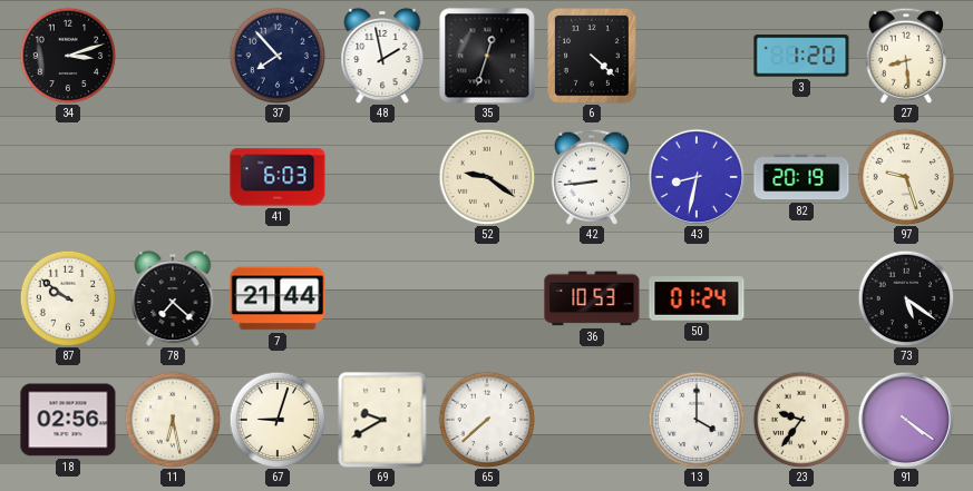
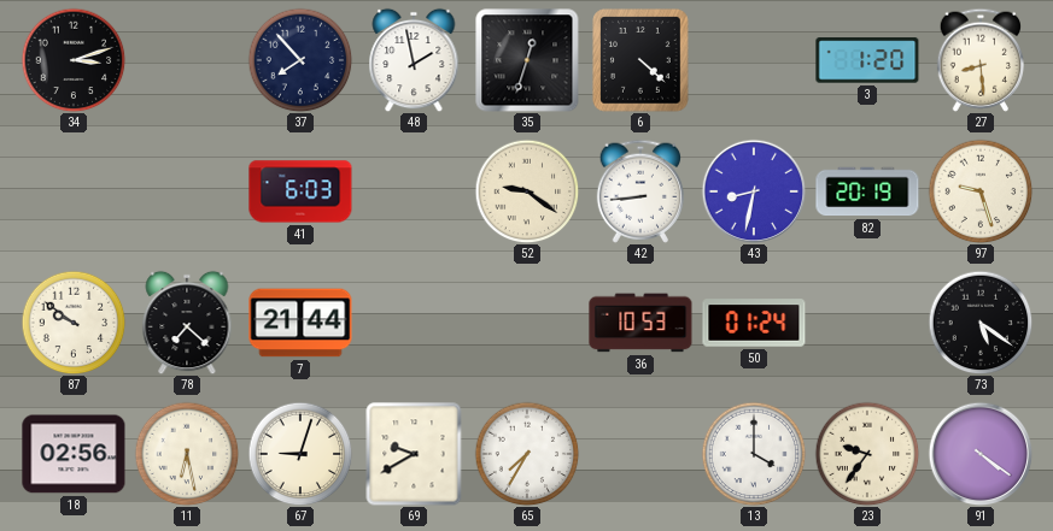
65: 7:38 -> 7:35
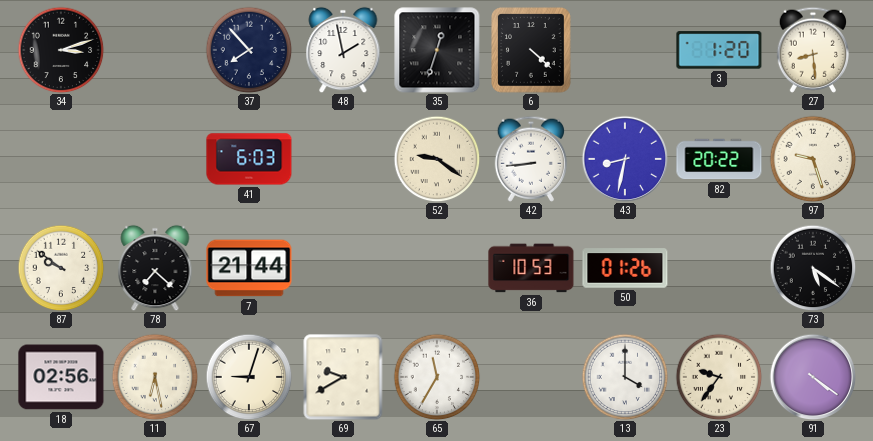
82: 20:19 -> 20:22
50: 01:24 -> 01:26
65: 7:35 -> 11:35
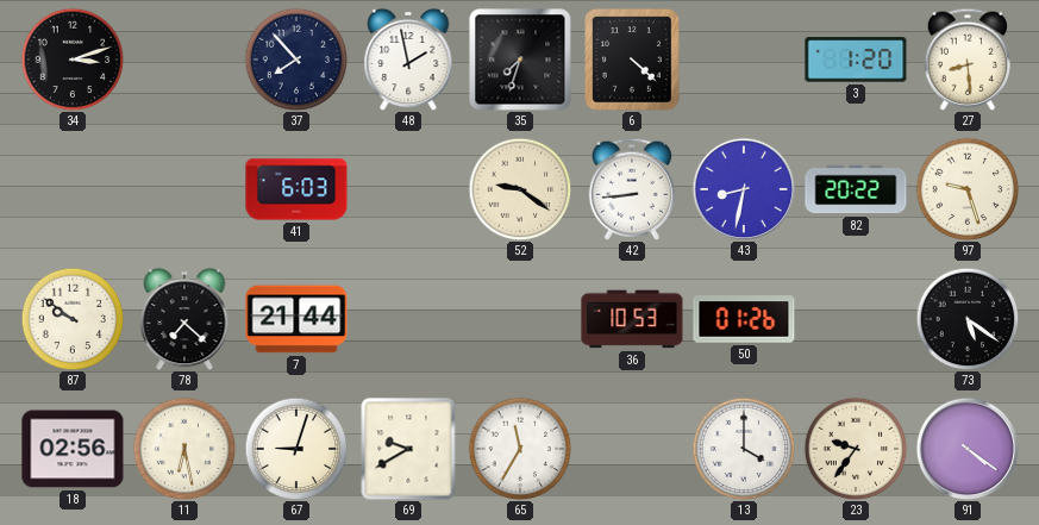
35: 12:33 -> 7:33
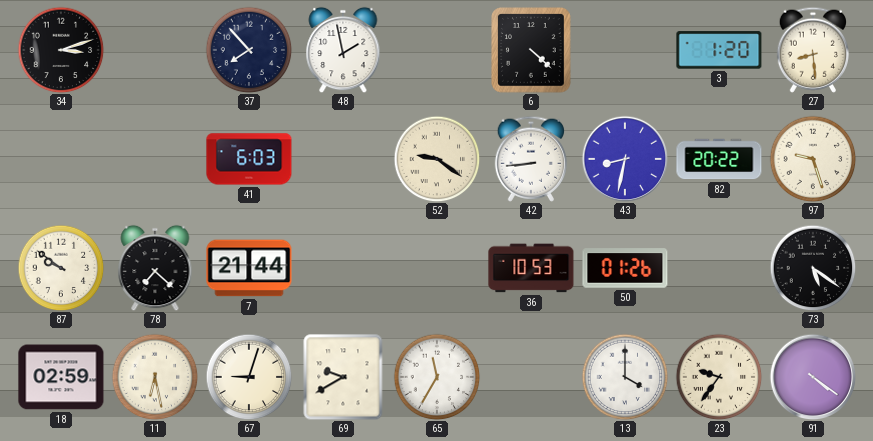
35: 7:33 -> none
18: 02:56 -> 02:59
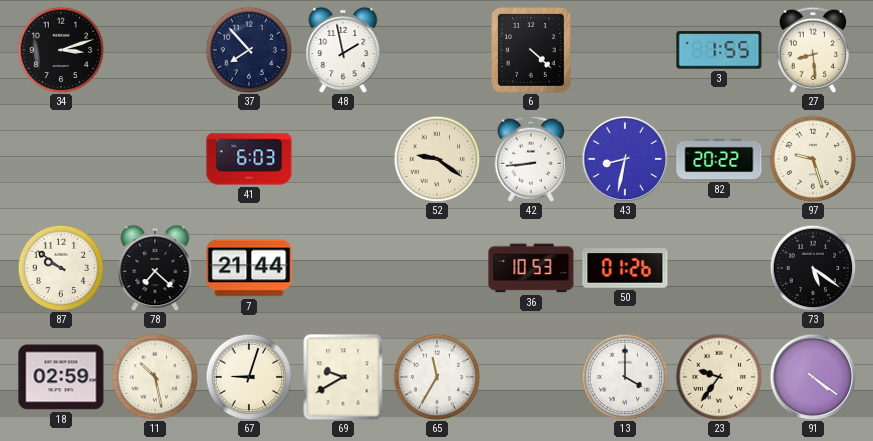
3: 1:20 -> 1:55
11: 6:28 -> 10:28
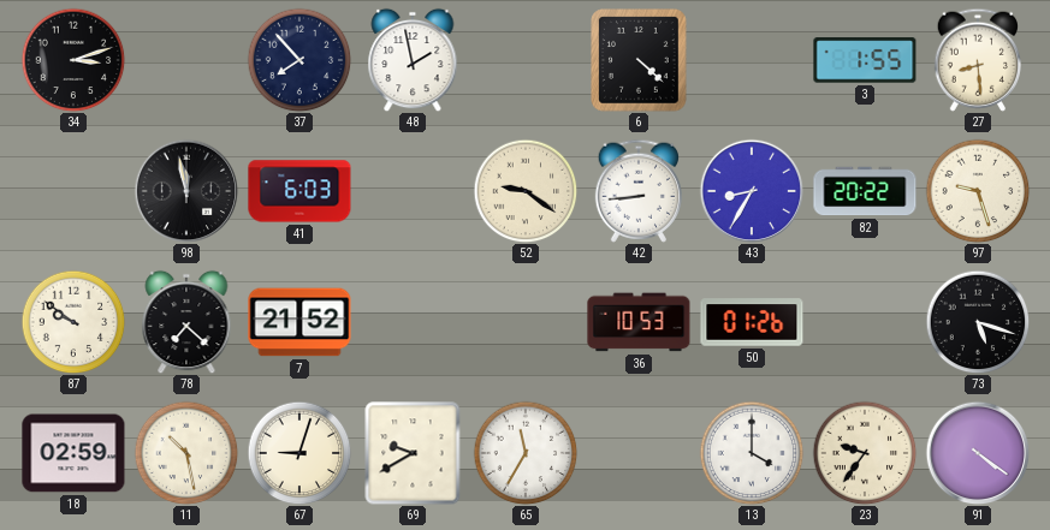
98: none -> 11:58
43: 8:32 -> 8:35
7: 21:44 -> 21:52
73: 5:21 -> 5:18
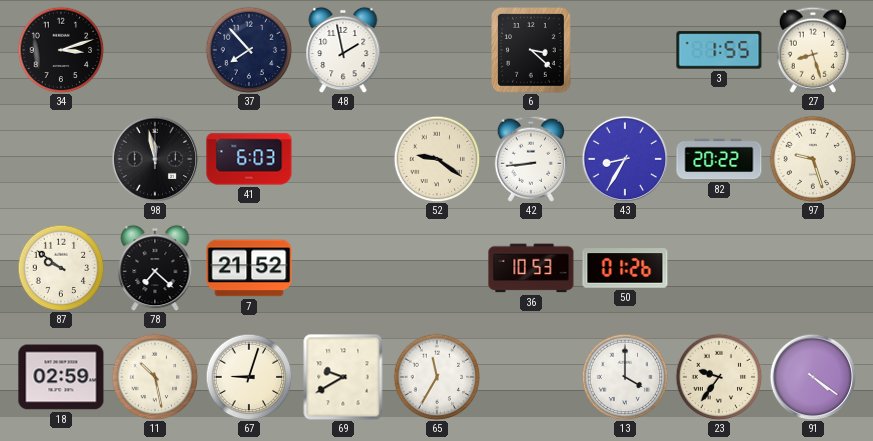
6: 4:22 -> 3:22
27: 8:29 -> 8:27
73: 5:18 -> none
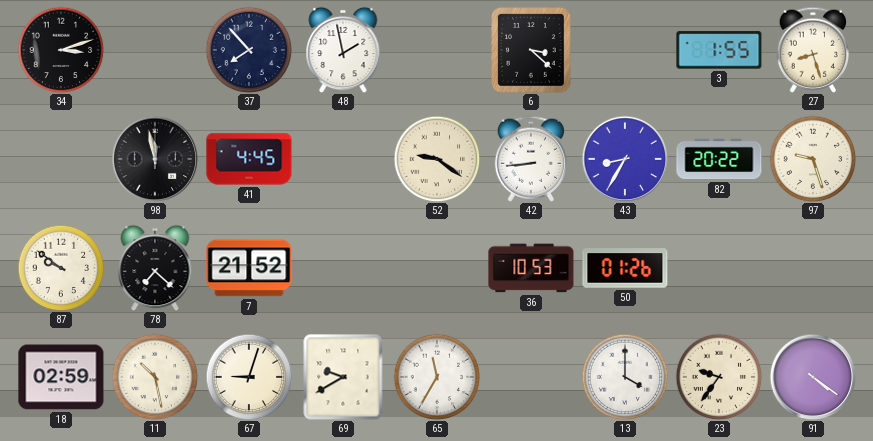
41: 6:03 -> 4:45
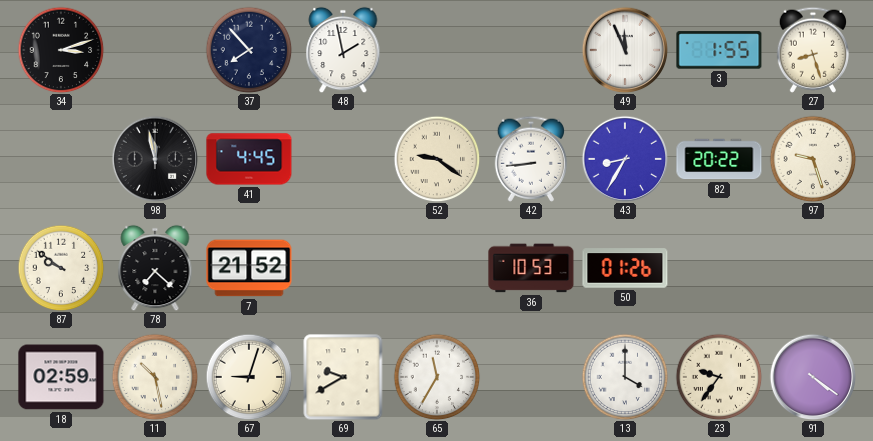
6: 3:22 -> none
49: none -> 11:56
